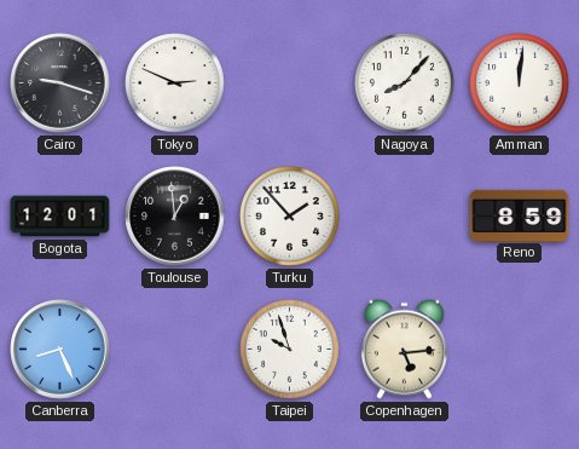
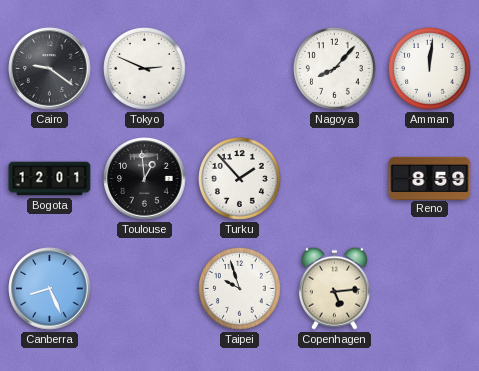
Cairo: 9:18 -> 9:21
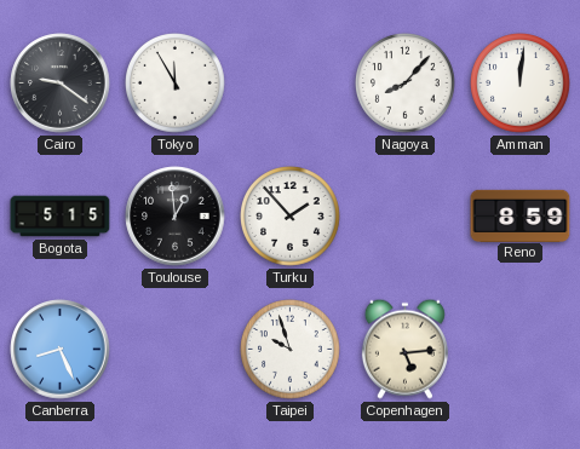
Tokyo: 2:49 -> 11:55
Bogota: 12:01 -> 5:15
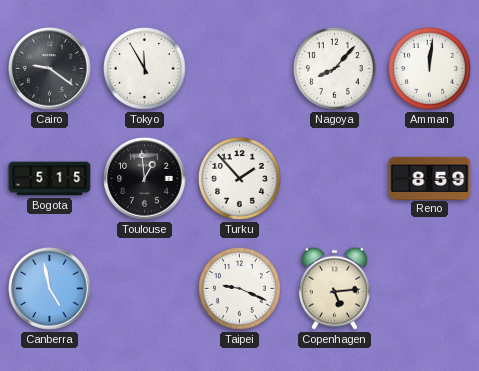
Canberra: 8:26 -> 4:58
Taipei: 9:57 -> 9:19
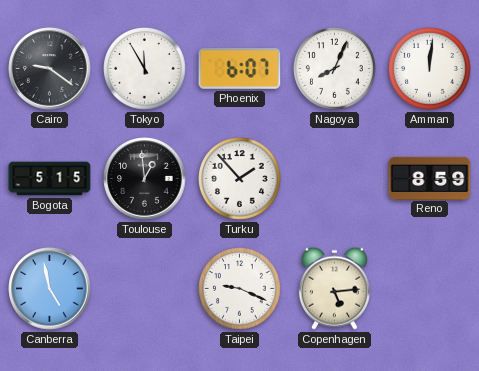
Phoenix: none -> 6:07
Nagoya: 8:07 -> 8:04
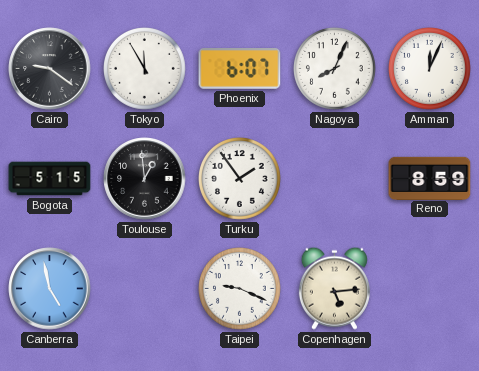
Amman: 12:01 -> 12:04
Turku: 1:53 -> 1:54
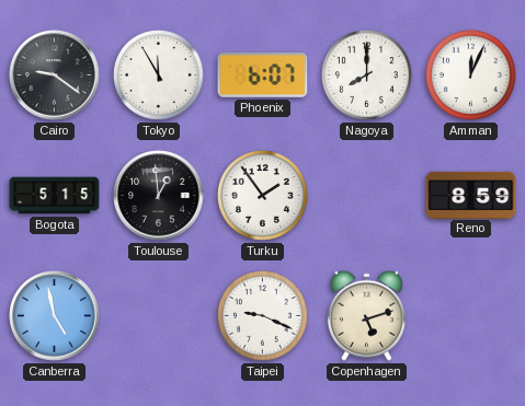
Nagoya: 8:04 -> 8:00
Copenhagen: 5:14 -> 5:12
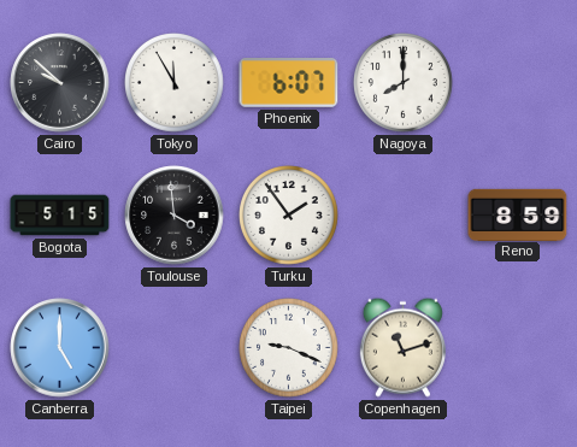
Cairo: 9:21 -> 9:52
Amman: 12:04 -> none
Toulouse: 12:59 -> 3:59
Canberra: 4:58 -> 5:00
Copenhagen: 5:12 -> 11:12
